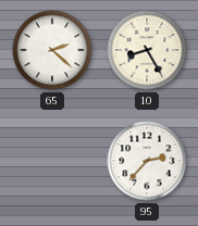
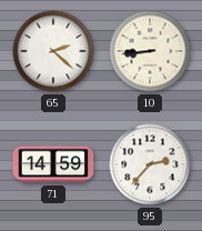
10: 8:25 -> 8:44
71: none -> 14:59
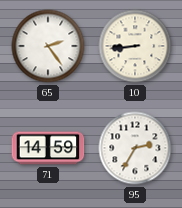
65: 2:22 -> 2:24
95: 2:37 -> 2:35
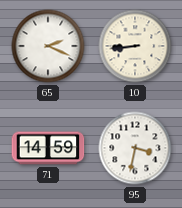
65: 2:24 -> 2:19
95: 2:35 -> 3:32
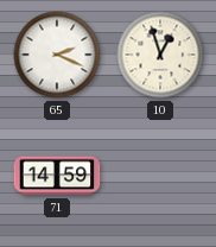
10: 8:44 -> 12:57
95: 3:32 -> none
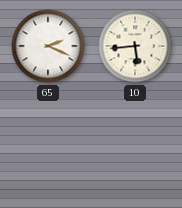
10: 12:57 -> 5:44
71: 14:59 -> none
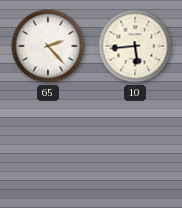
65: 2:19 -> 2:23
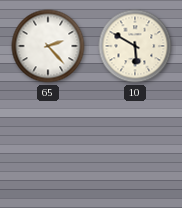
10: 5:44 -> 5:50
